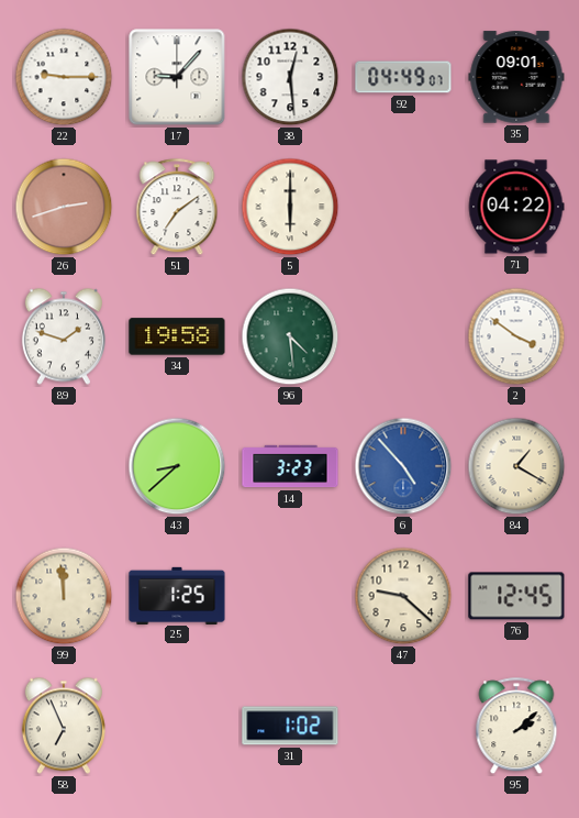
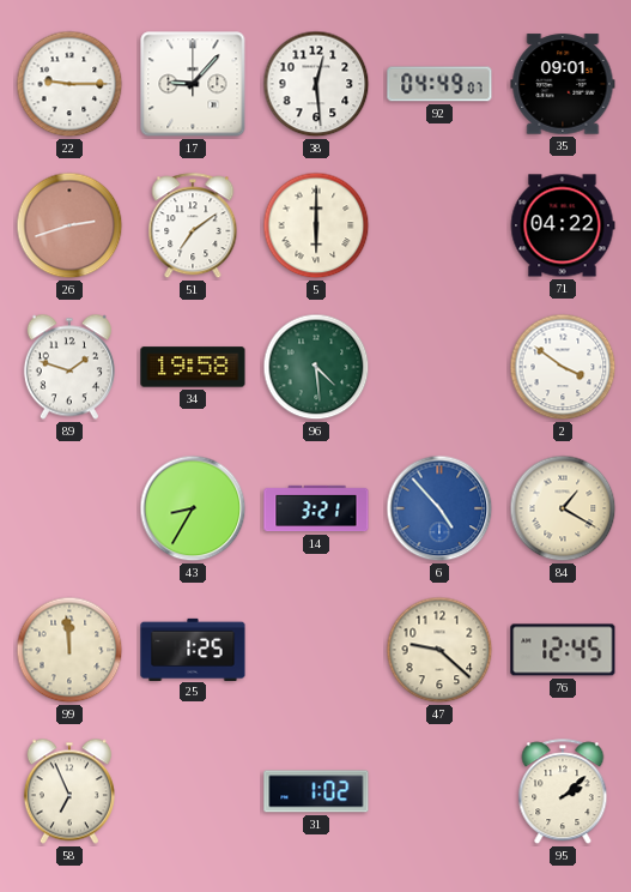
43: 8:38 -> 8:35
14: 3:23 -> 3:21
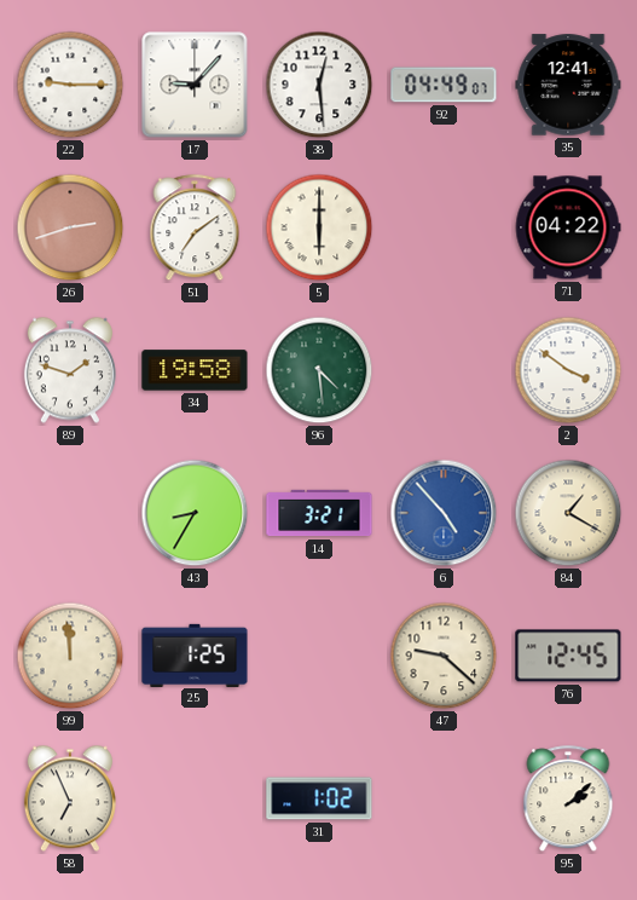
35: 09:01 -> 12:41
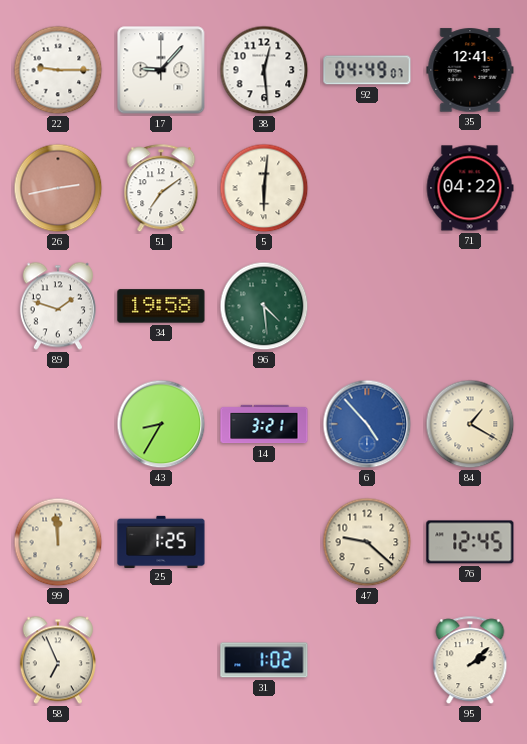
26: 2:42 -> 2:43
5: 6:00 -> 6:01
2: 3:51 -> none
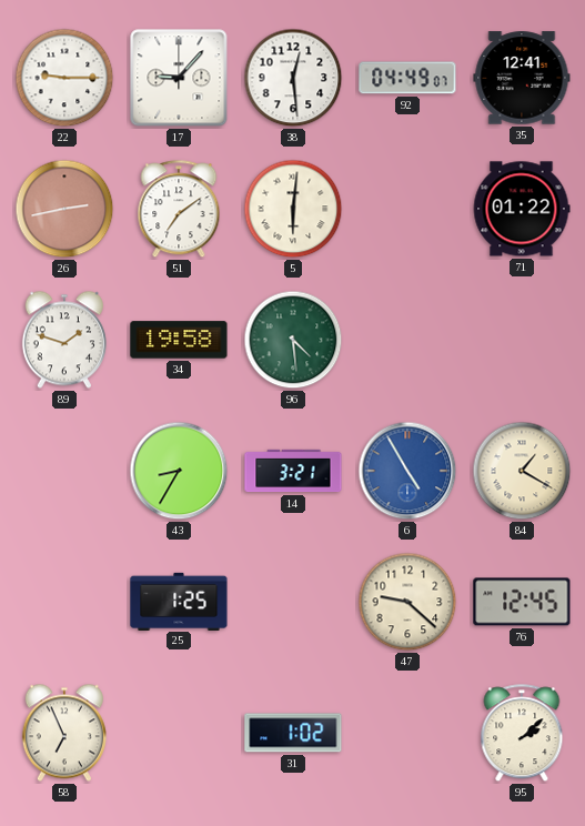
71: 04:22 -> 01:22
6: 4:53 -> 4:55
99: 11:59 -> none
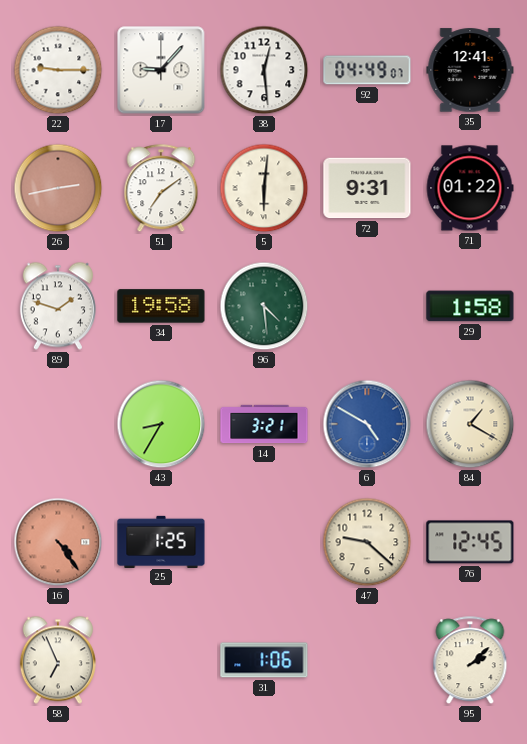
72: none -> 9:31
29: none -> 1:58
6: 4:55 -> 4:50
16: none -> 4:24
31: 1:02 -> 1:06
